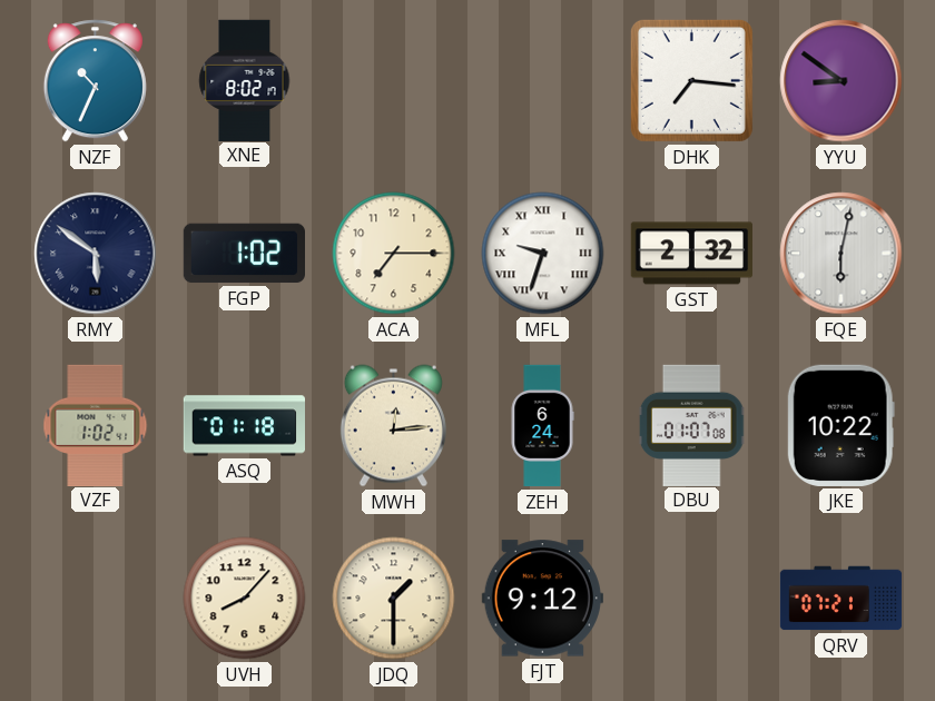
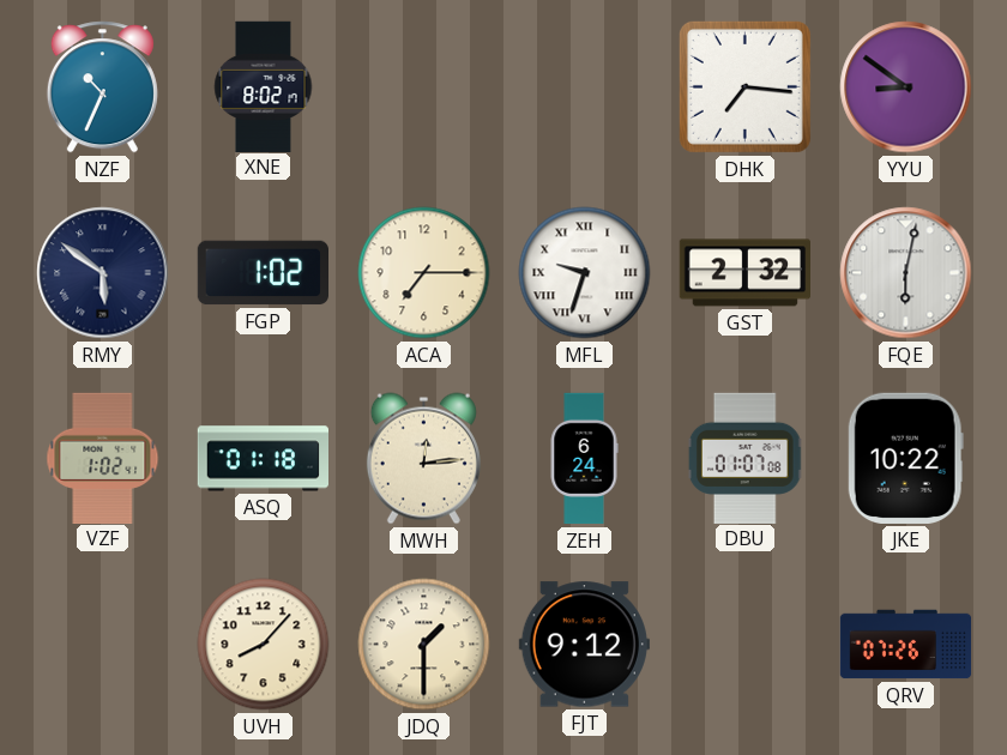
QRV: 07:21 -> 07:26
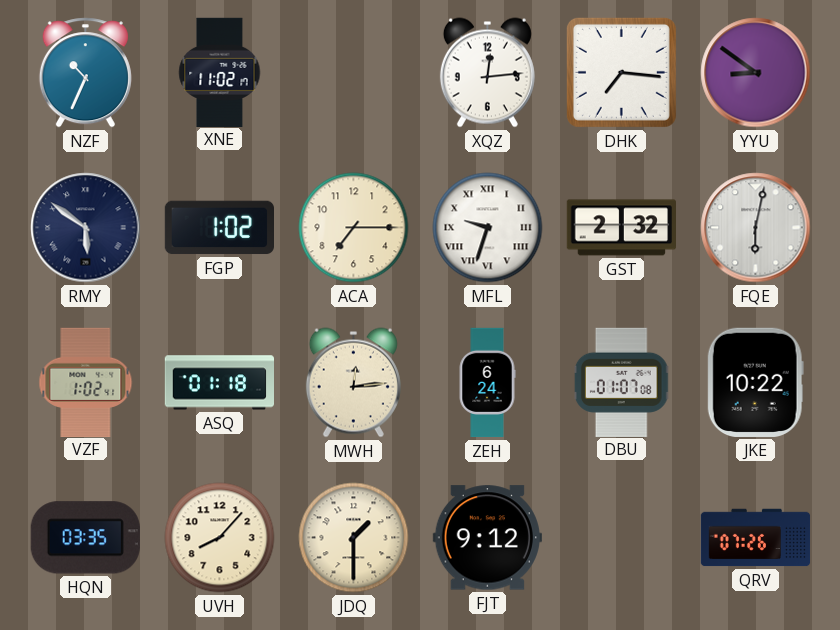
XNE: 8:02 -> 11:02
XQZ: none -> 12:14
HQN: none -> 03:35
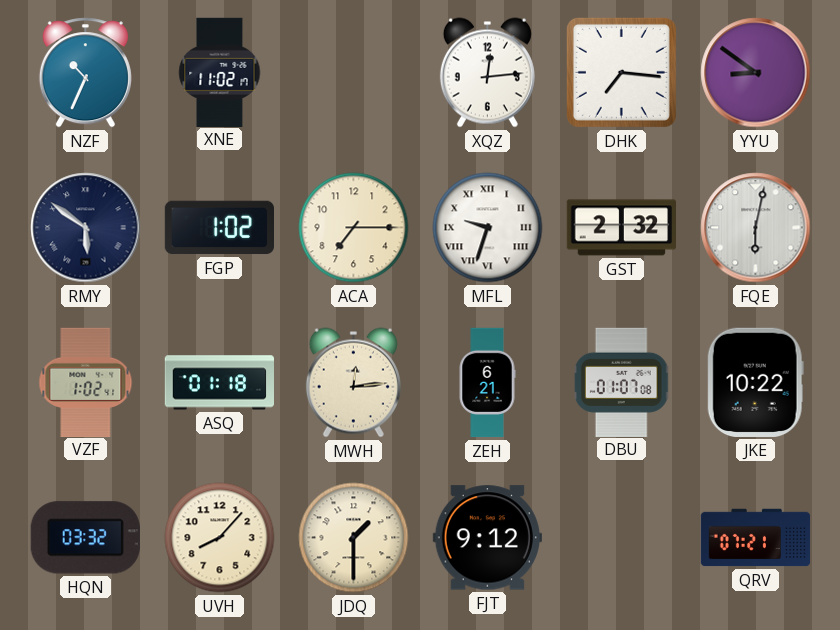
ZEH: 6:24 -> 6:21
HQN: 03:35 -> 03:32
QRV: 07:26 -> 07:21
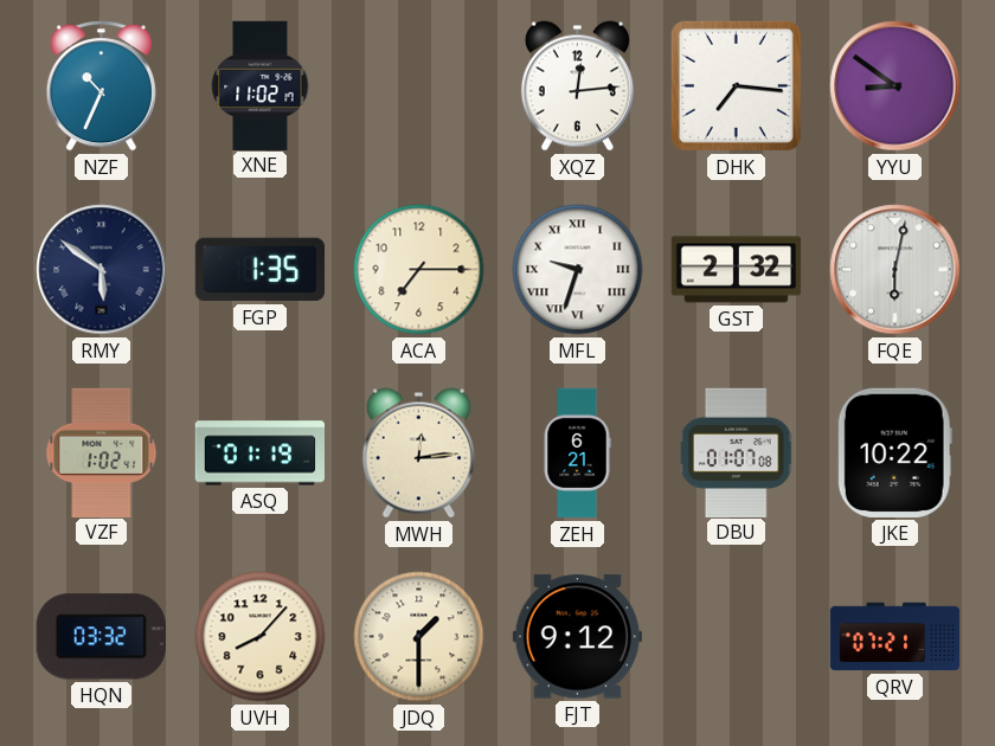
FGP: 1:02 -> 1:35
ASQ: 01:18 -> 01:19
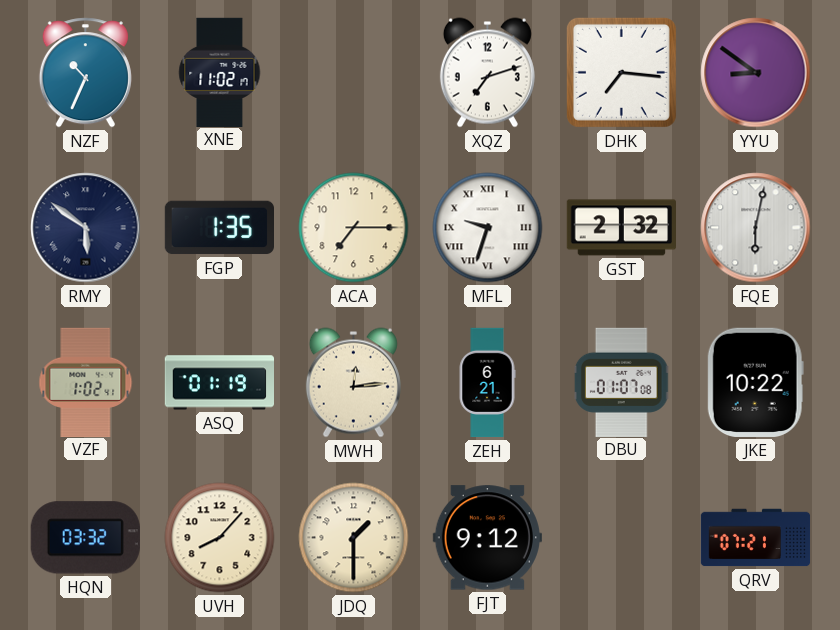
XQZ: 12:14 -> 7:12
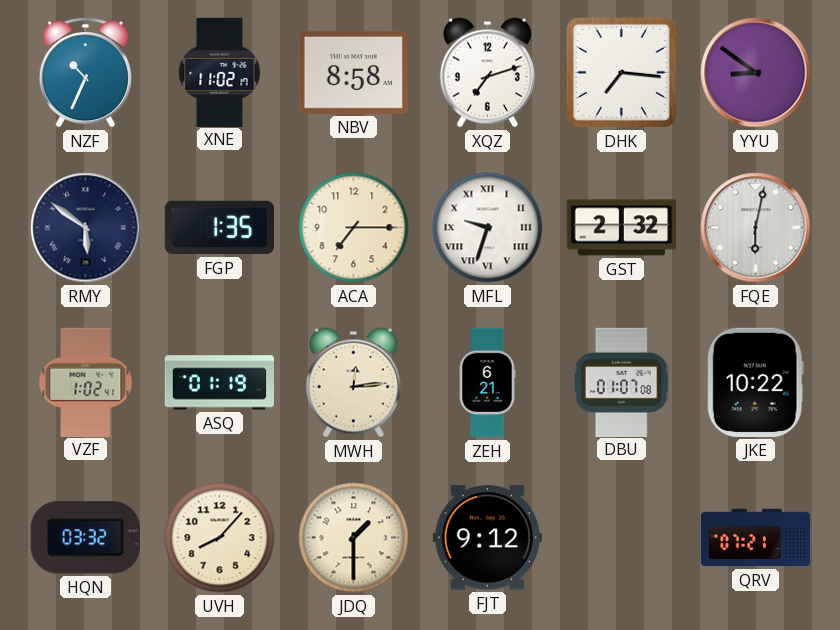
NBV: none -> 8:58
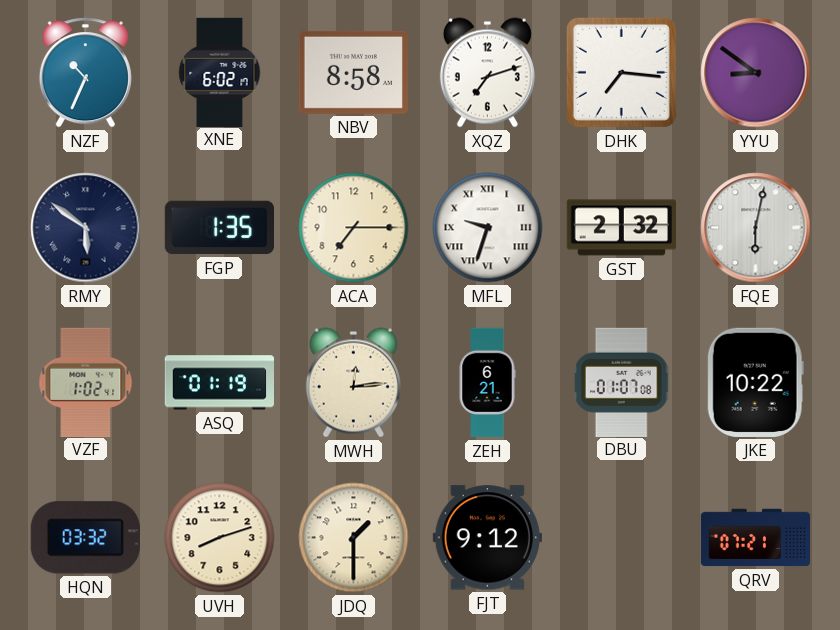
XNE: 11:02 -> 6:02
UVH: 8:07 -> 8:12
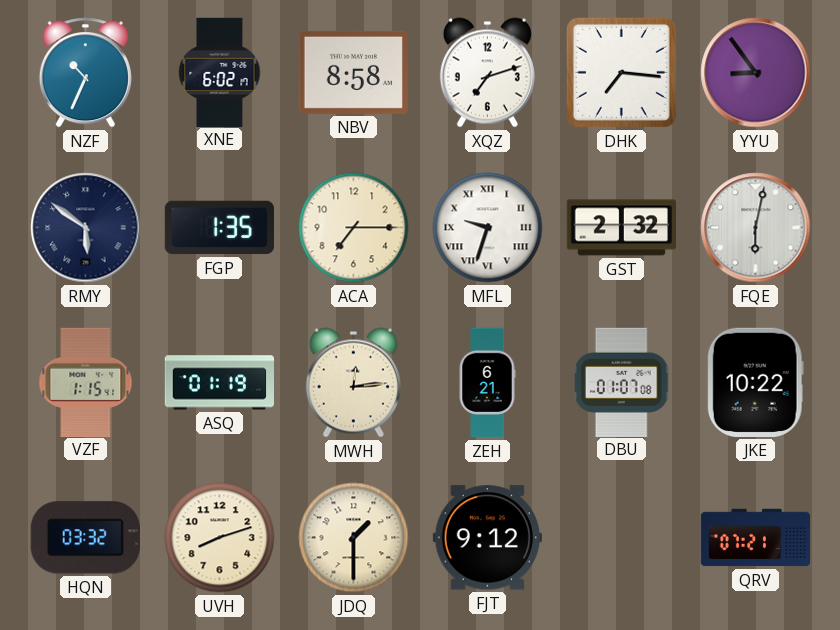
YYU: 8:51 -> 8:54
VZF: 1:02 -> 1:15
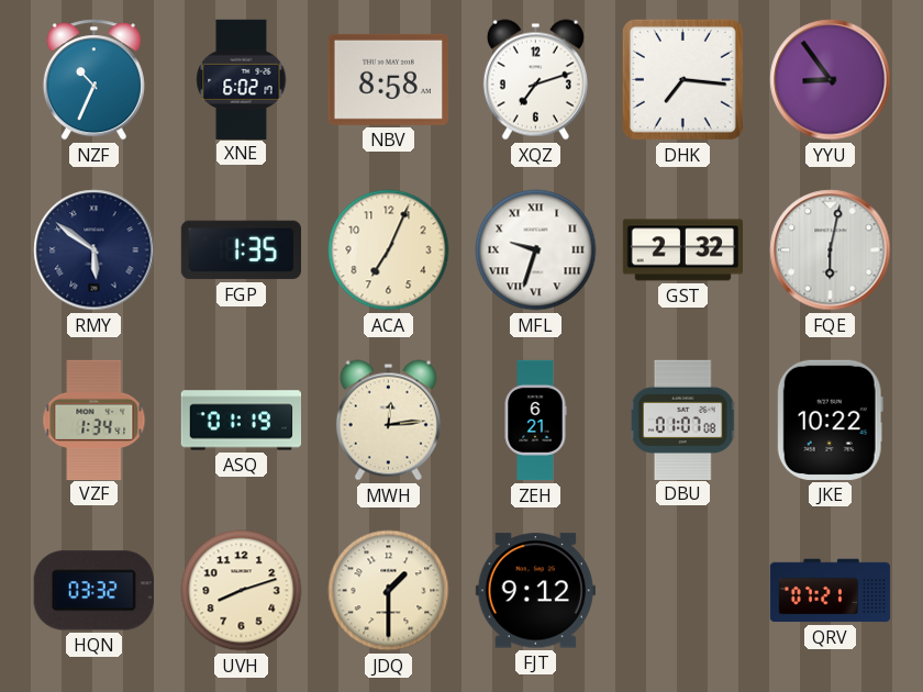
ACA: 7:15 -> 7:04
VZF: 1:15 -> 1:34
